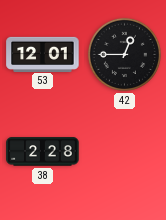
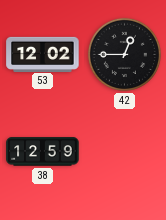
53: 12:01 -> 12:02
38: 2:28 -> 12:59
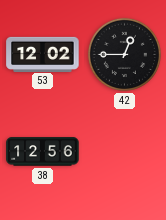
38: 12:59 -> 12:56
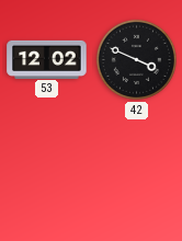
42: 12:45 -> 3:49
38: 12:56 -> none
